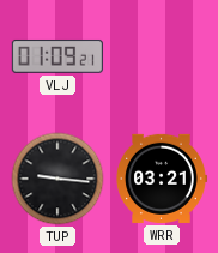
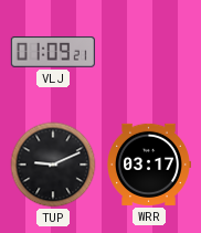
TUP: 9:16 -> 9:11
WRR: 03:21 -> 03:17
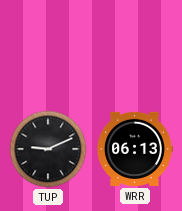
VLJ: 01:09 -> none
WRR: 03:17 -> 06:13
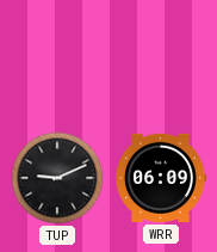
WRR: 06:13 -> 06:09
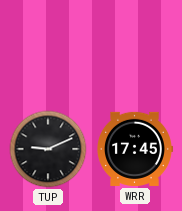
WRR: 06:09 -> 17:45
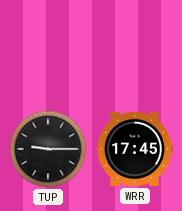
TUP: 9:11 -> 9:15
